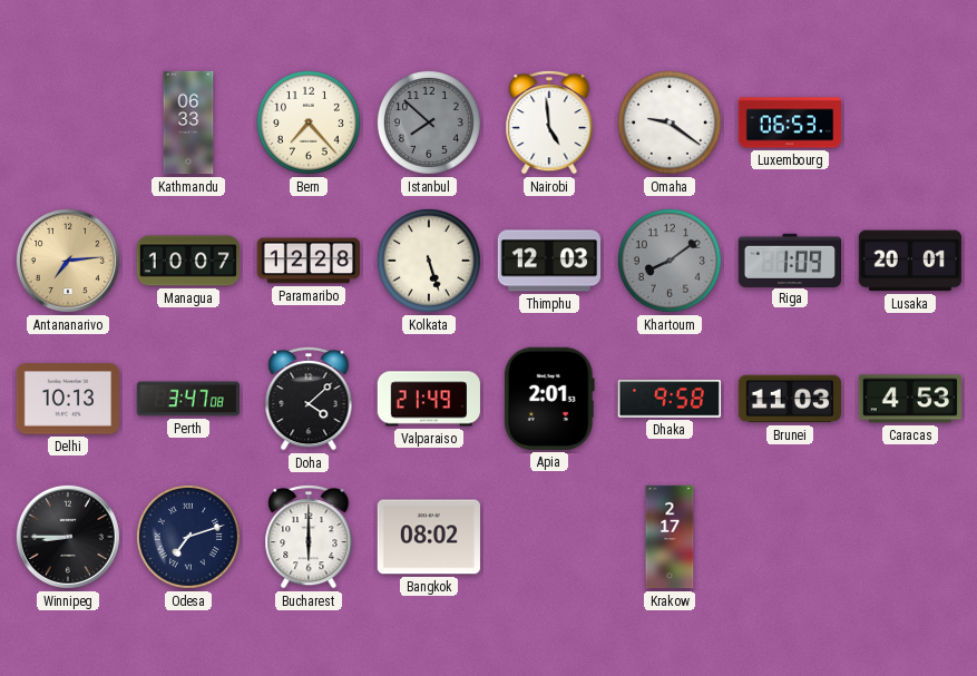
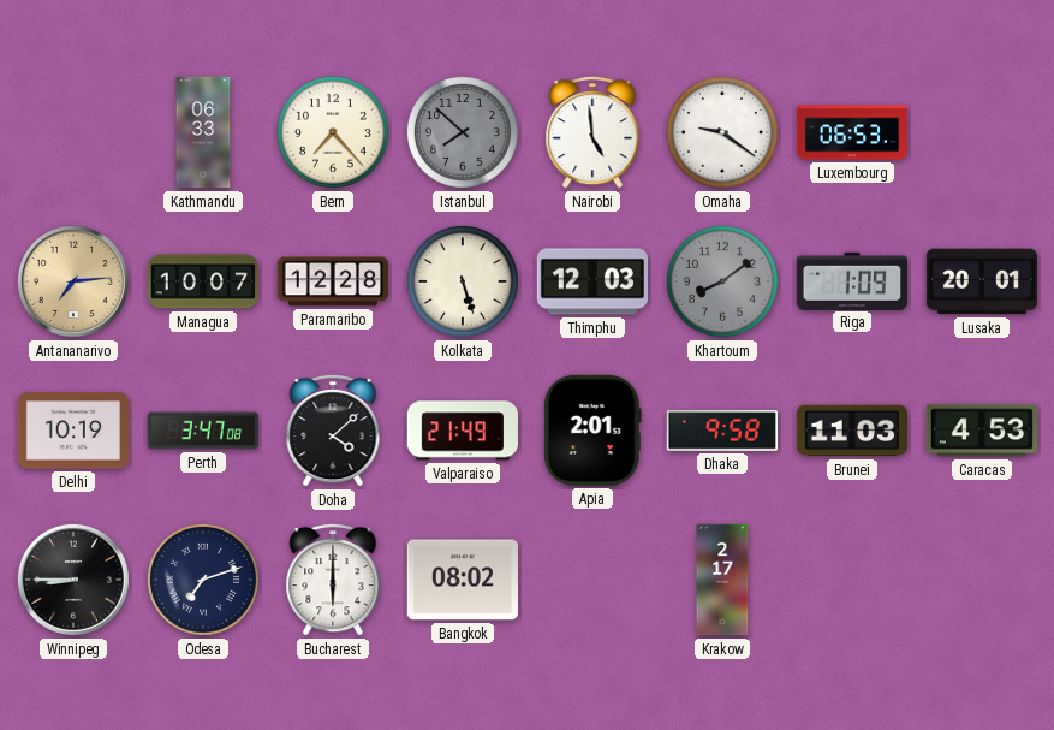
Delhi: 10:13 -> 10:19
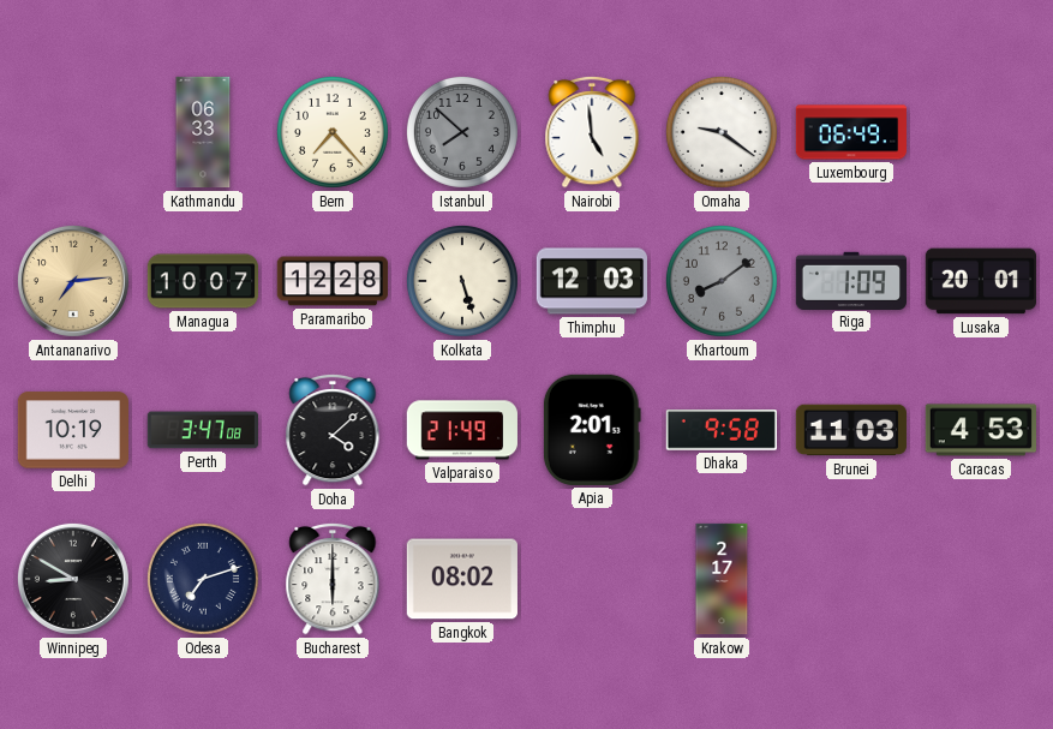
Luxembourg: 06:53 -> 06:49
Winnipeg: 8:45 -> 8:50
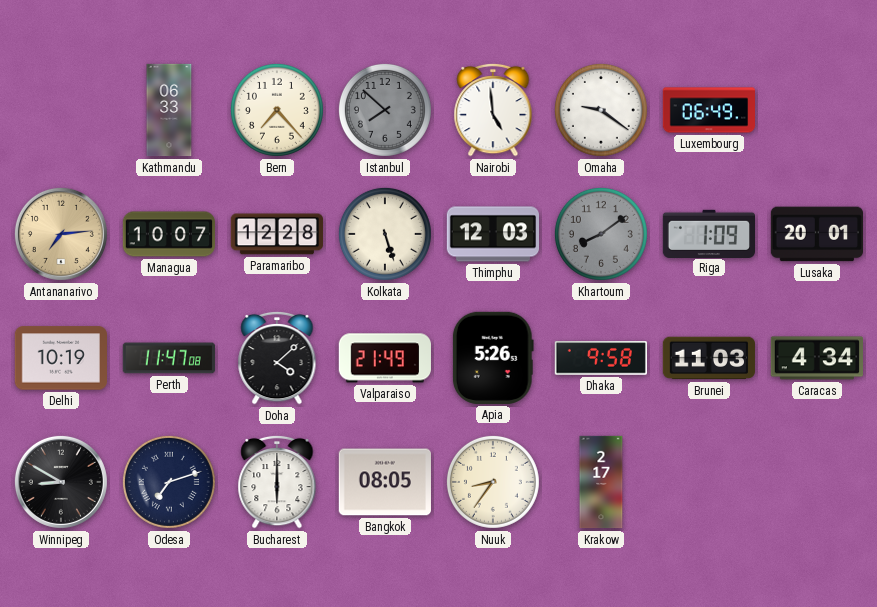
Perth: 3:47 -> 11:47
Apia: 2:01 -> 5:26
Caracas: 4:53 -> 4:34
Bangkok: 08:02 -> 08:05
Nuuk: none -> 8:36
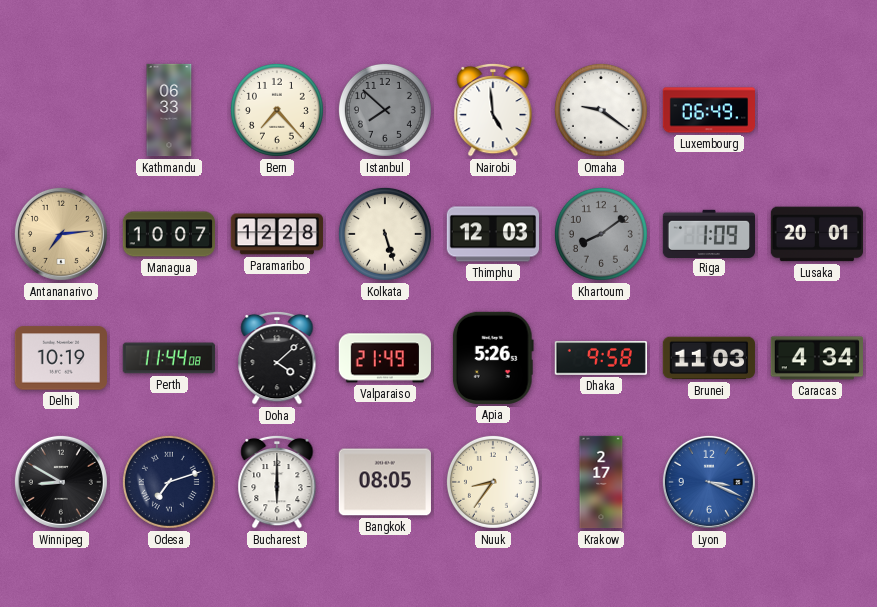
Perth: 11:47 -> 11:44
Lyon: none -> 3:19
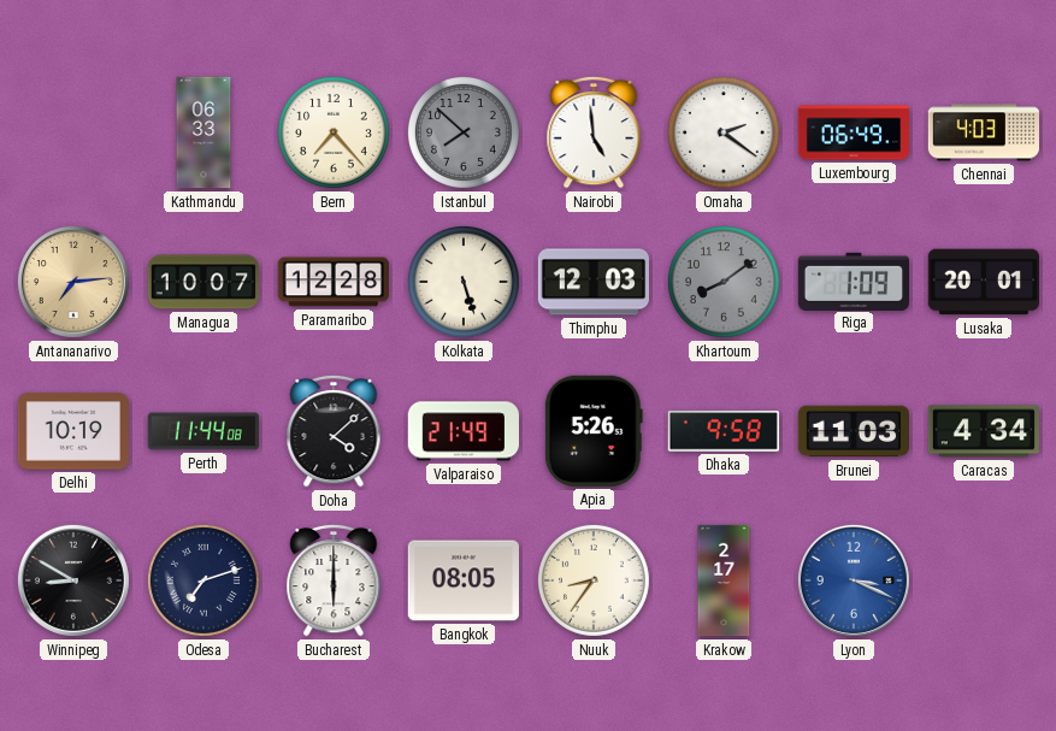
Omaha: 9:21 -> 2:21
Chennai: none -> 4:03
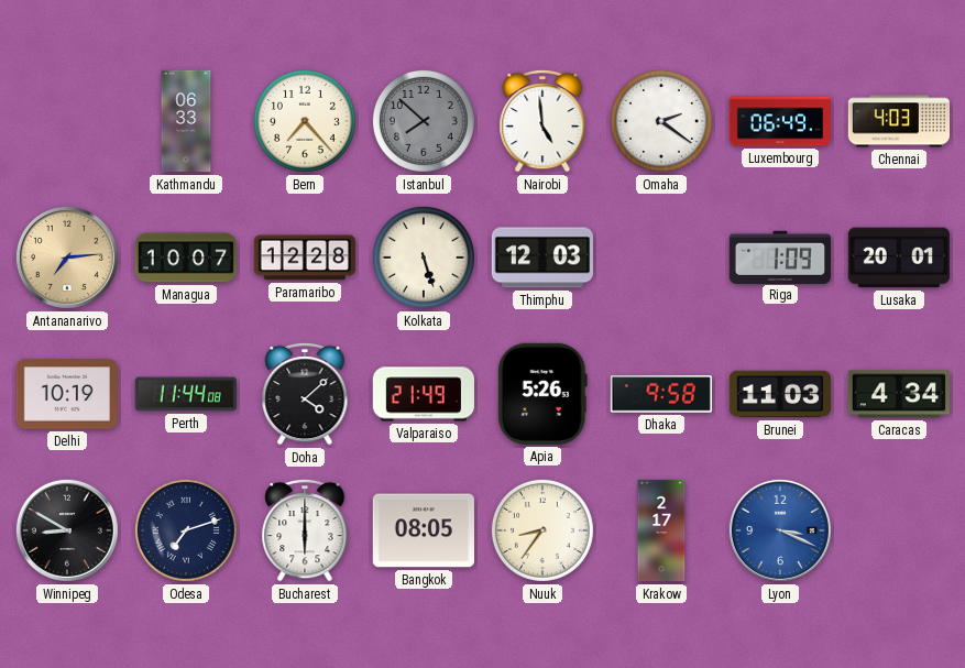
Khartoum: 8:09 -> none
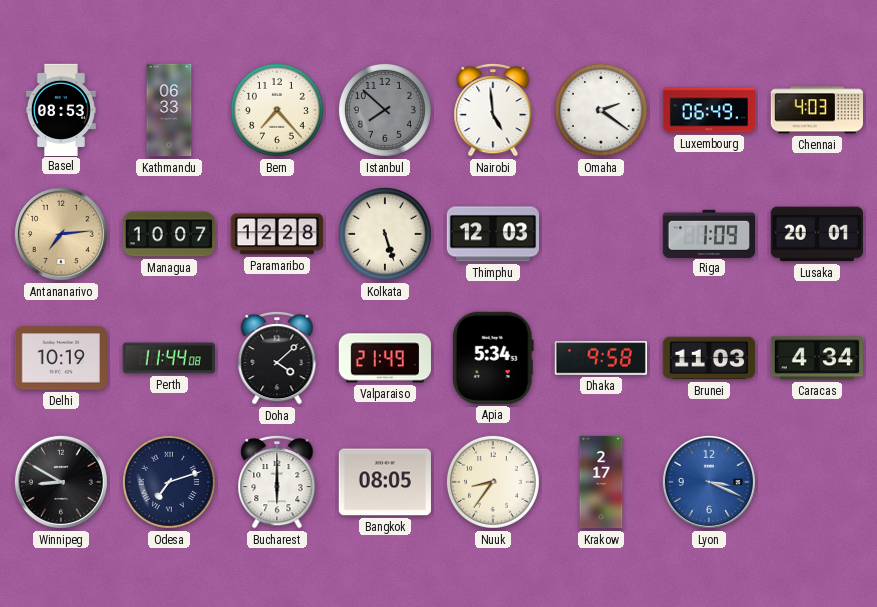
Basel: none -> 08:53
Apia: 5:26 -> 5:34
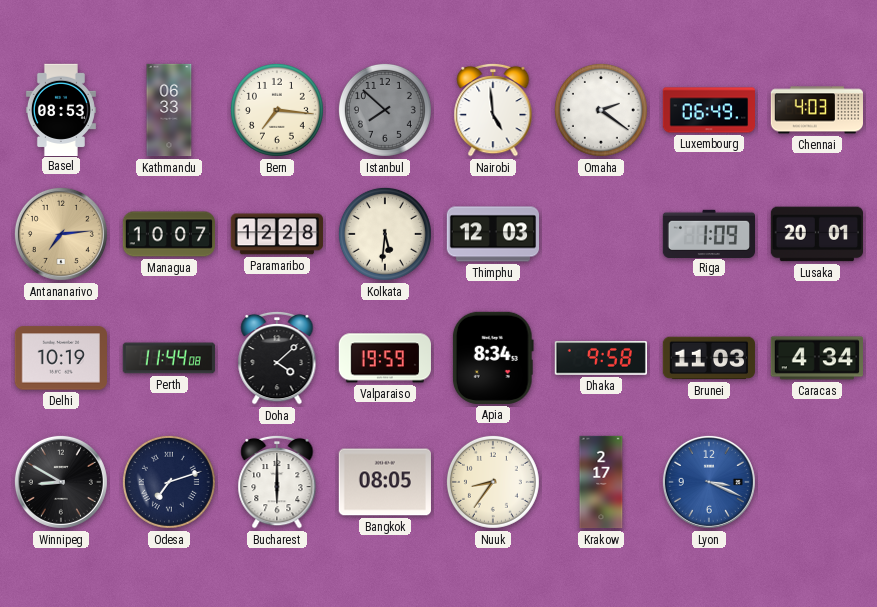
Bern: 7:23 -> 7:16
Kolkata: 5:27 -> 5:31
Valparaiso: 21:49 -> 19:59
Apia: 5:34 -> 8:34
